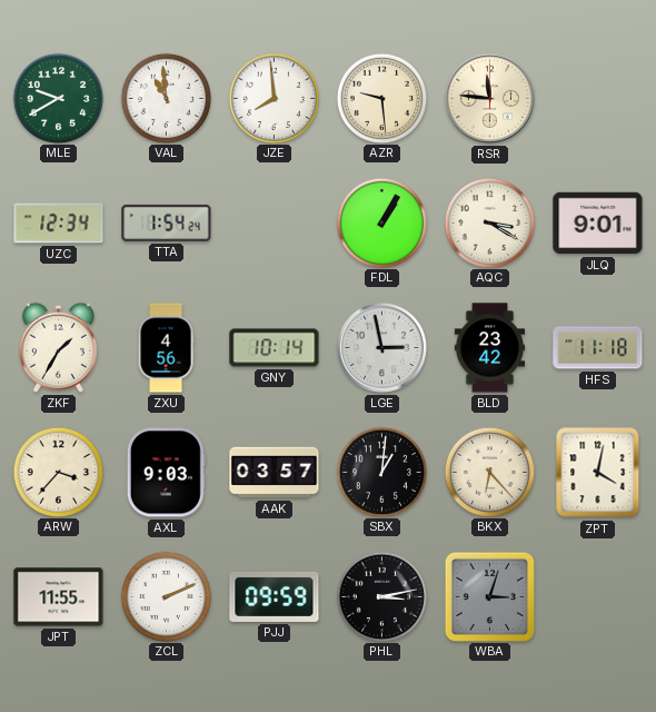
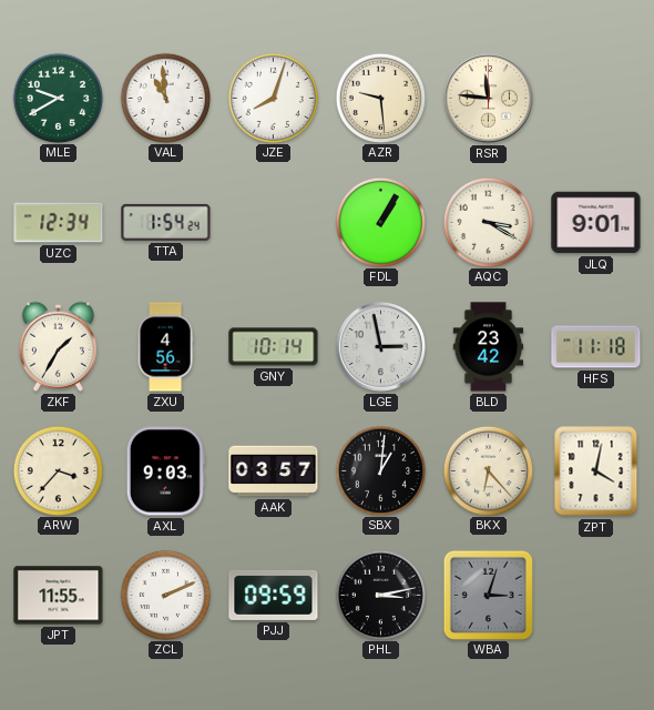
JZE: 7:59 -> 8:03
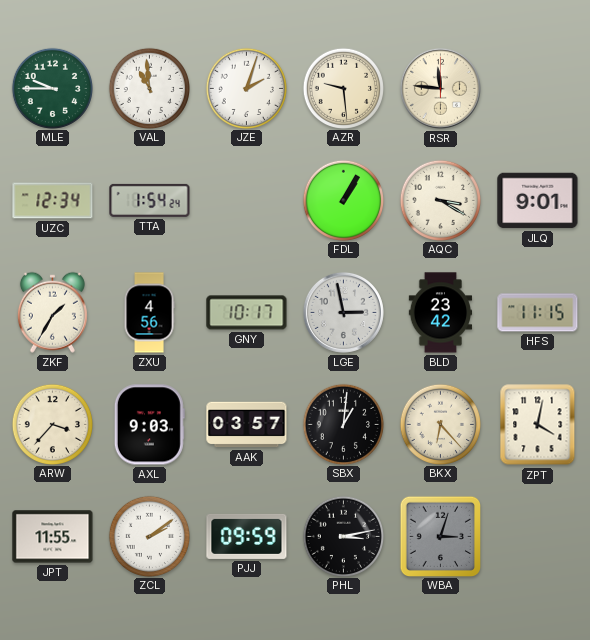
MLE: 9:40 -> 9:45
JZE: 8:03 -> 2:03
GNY: 10:14 -> 10:17
HFS: 11:18 -> 11:15
ZCL: 2:11 -> 2:09
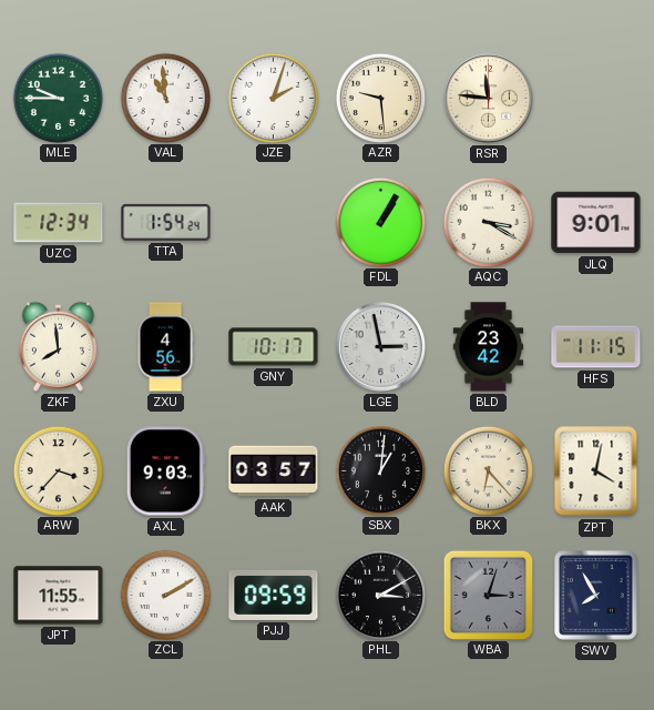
ZKF: 1:35 -> 7:59
ZCL: 2:09 -> 2:10
PHL: 3:13 -> 3:10
SWV: none -> 7:55
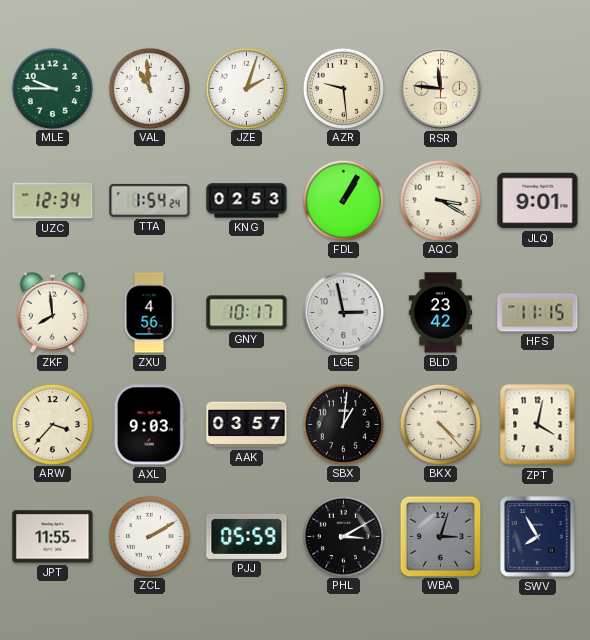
KNG: none -> 02:53
BKX: 6:23 -> 4:23
PJJ: 09:59 -> 05:59
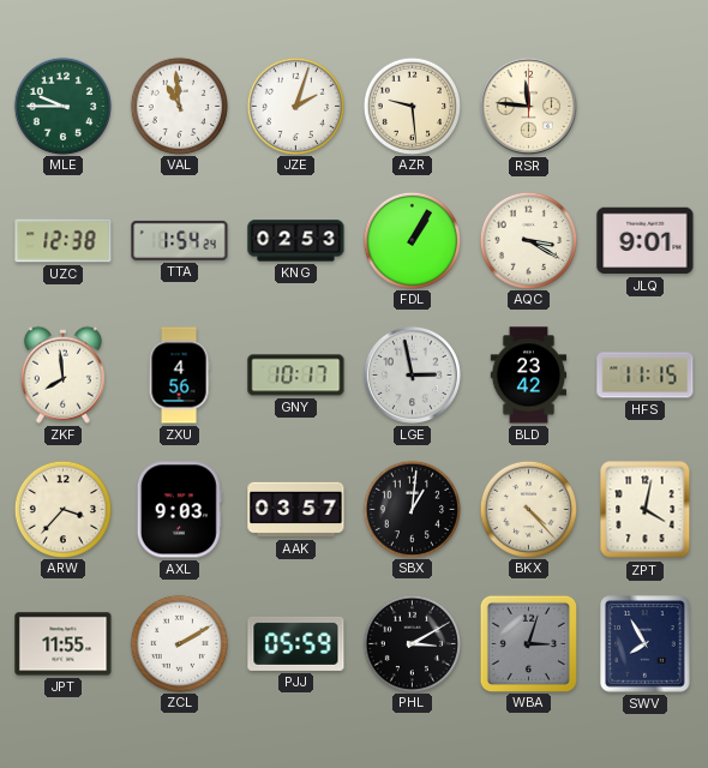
UZC: 12:34 -> 12:38
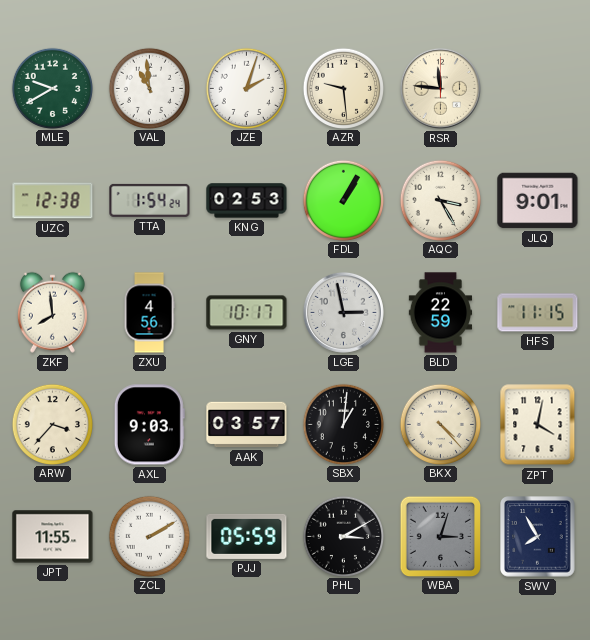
MLE: 9:45 -> 9:40
AQC: 3:20 -> 3:25
BLD: 23:42 -> 22:59
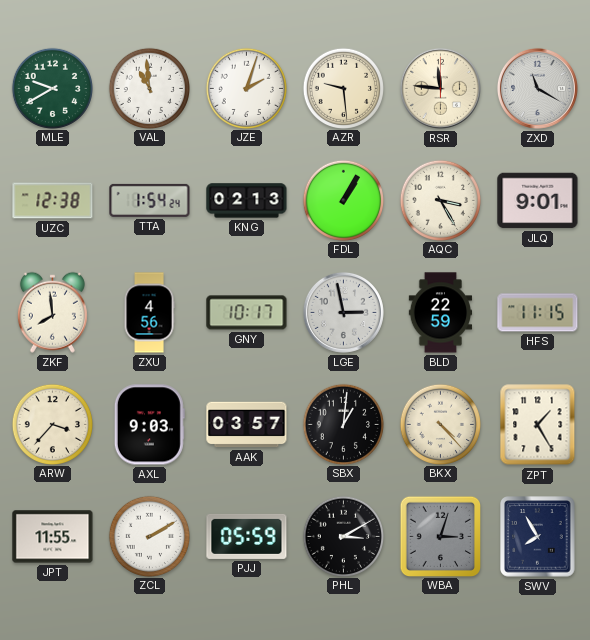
ZXD: none -> 11:20
KNG: 02:53 -> 02:13
ZPT: 4:02 -> 1:25
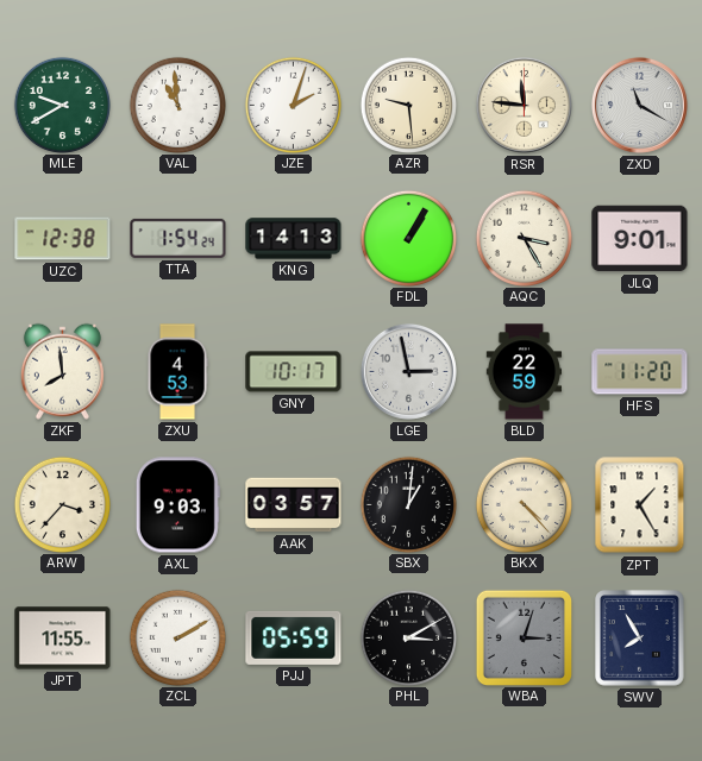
KNG: 02:13 -> 14:13
ZXU: 4:56 -> 4:53
HFS: 11:15 -> 11:20
